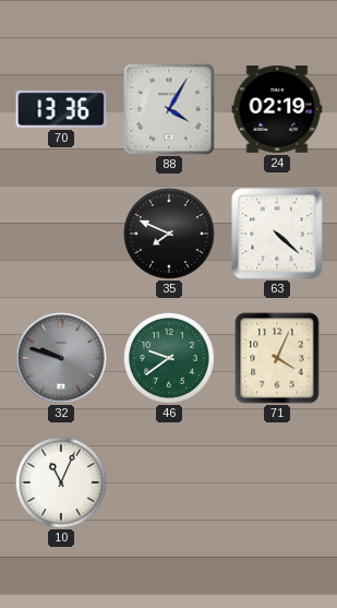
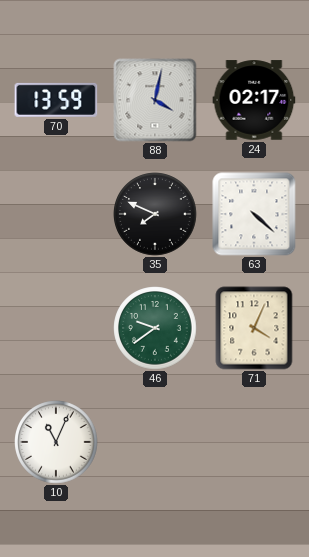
70: 13:36 -> 13:59
88: 4:05 -> 4:02
24: 02:19 -> 02:17
32: 9:48 -> none
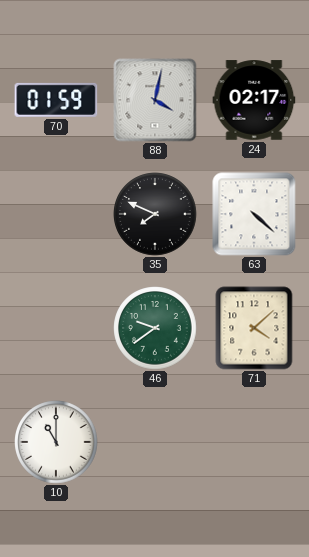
70: 13:59 -> 01:59
71: 4:04 -> 4:08
10: 11:04 -> 11:00
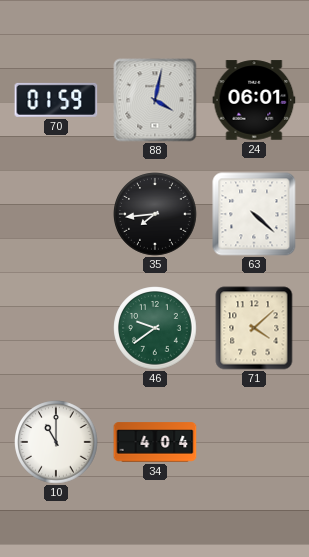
24: 02:17 -> 06:01
35: 7:49 -> 7:44
34: none -> 4:04
